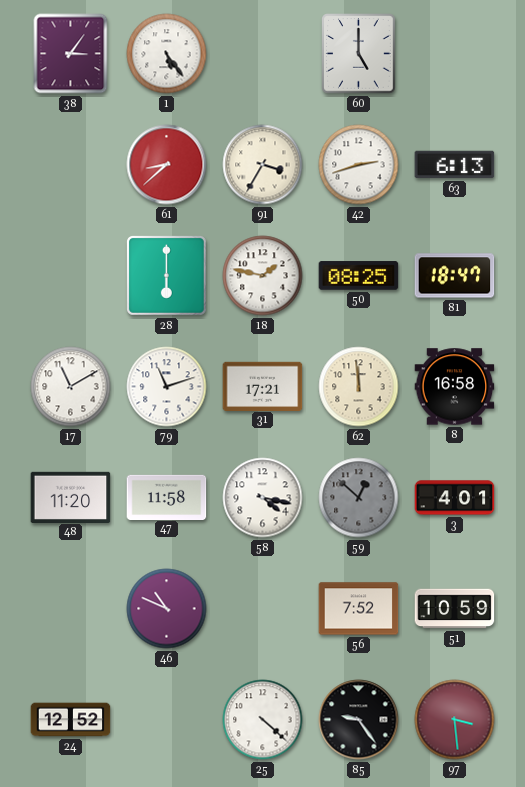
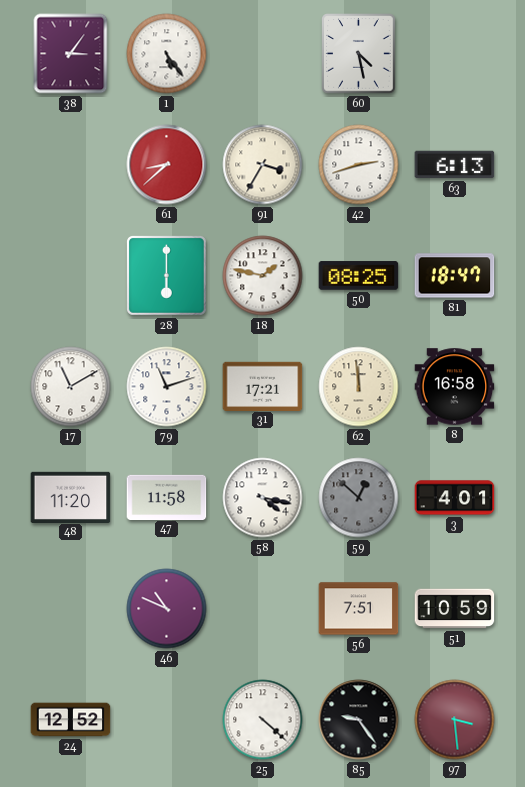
60: 5:00 -> 4:28
56: 7:52 -> 7:51
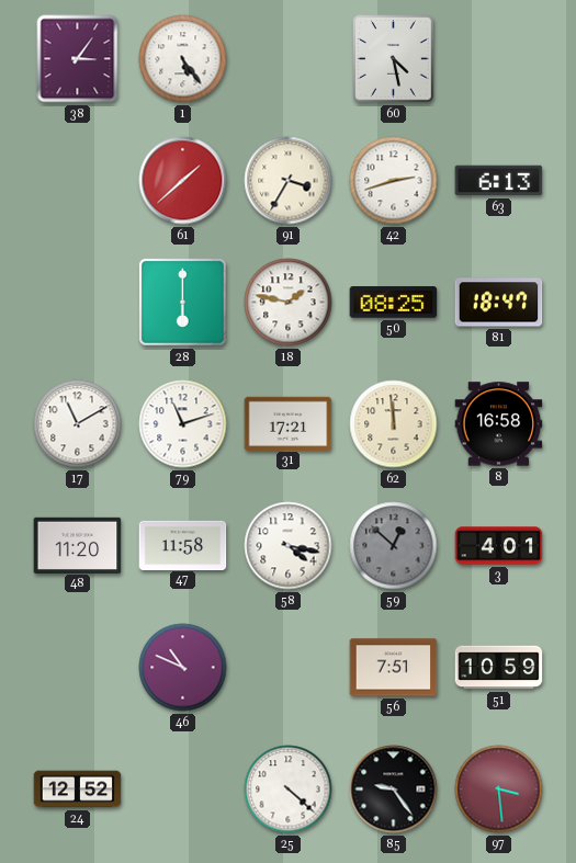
61: 8:38 -> 1:38
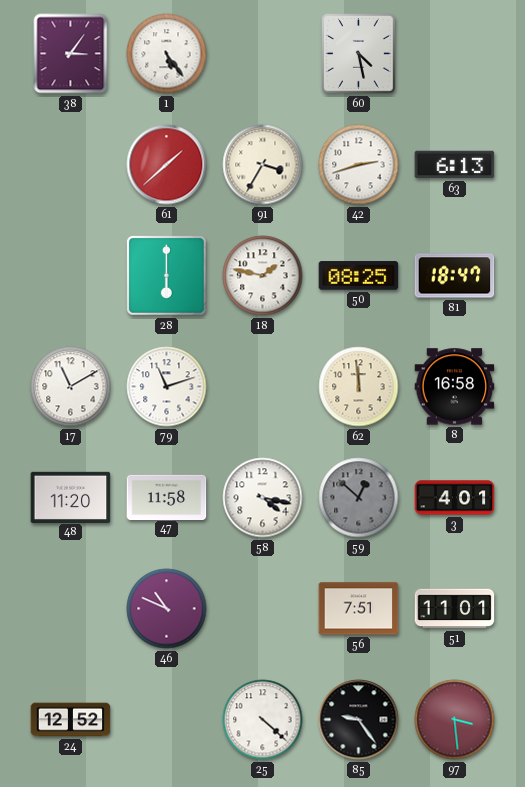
31: 17:21 -> none
51: 10:59 -> 11:01
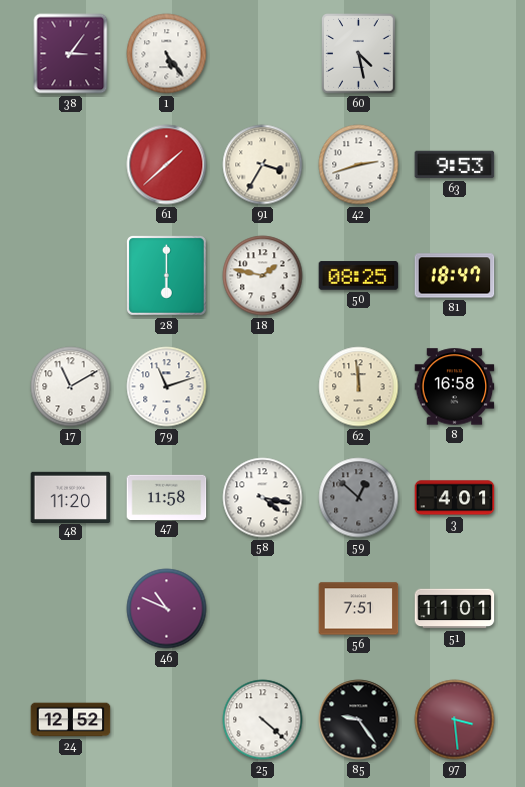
63: 6:13 -> 9:53
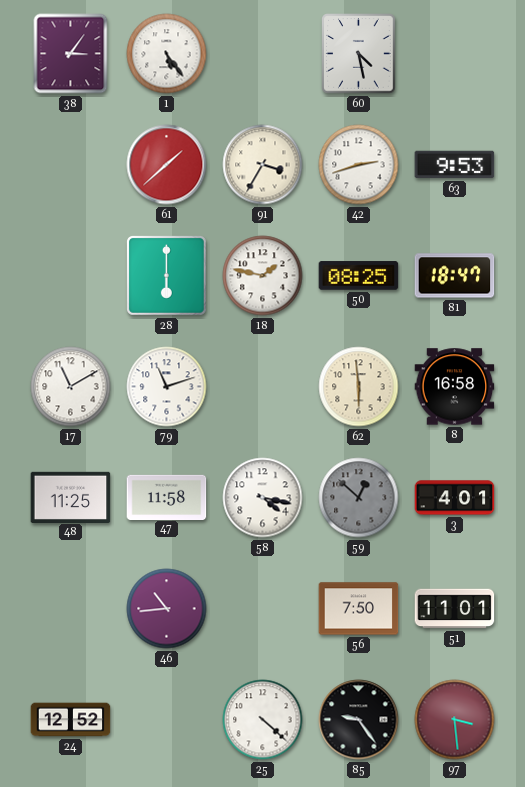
62: 11:59 -> 5:59
48: 11:20 -> 11:25
46: 10:49 -> 10:44
56: 7:51 -> 7:50
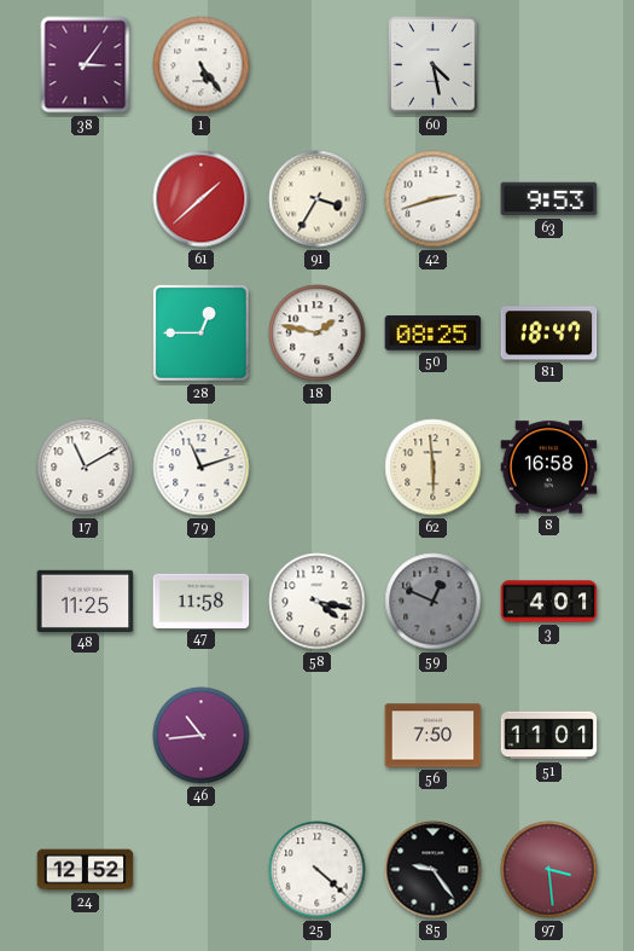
28: 6:00 -> 12:45
59: 12:52 -> 12:49
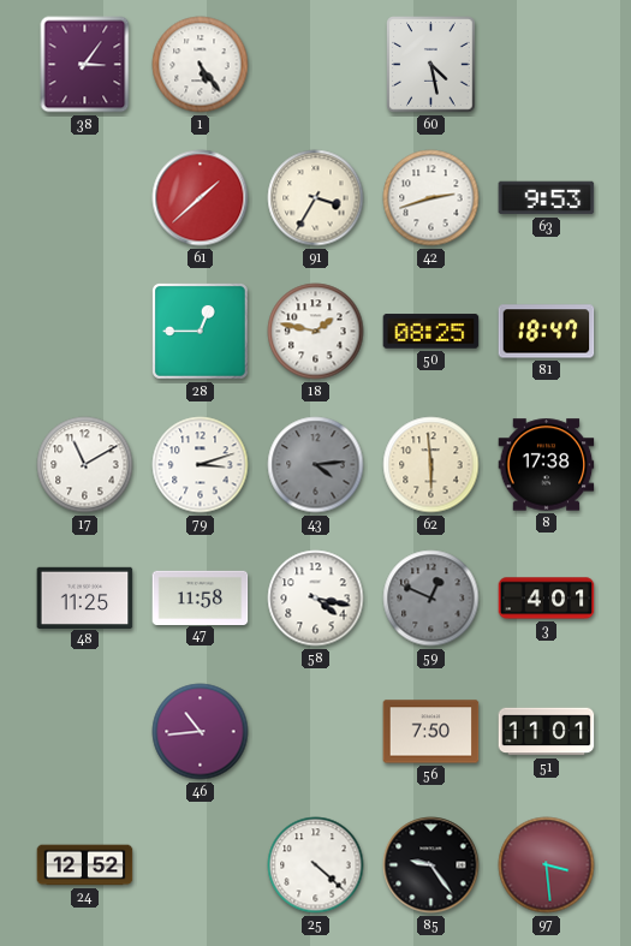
79: 11:12 -> 3:12
43: none -> 4:14
8: 16:58 -> 17:38
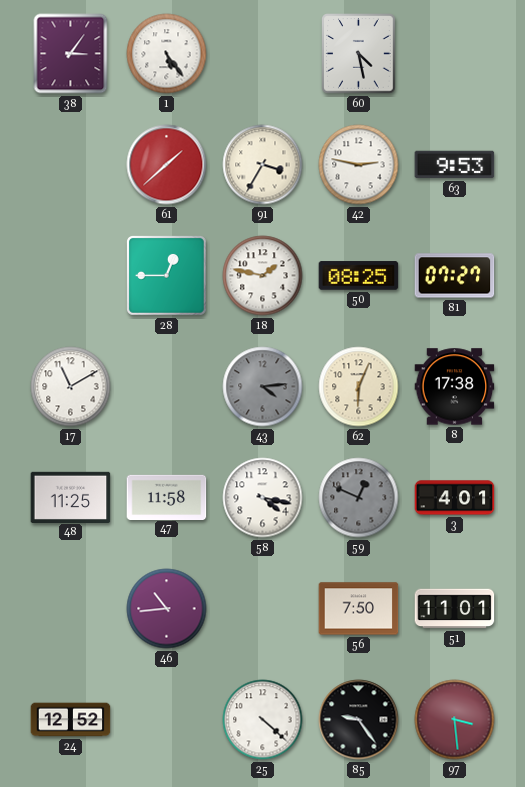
42: 2:42 -> 2:47
81: 18:47 -> 07:27
79: 3:12 -> none
62: 5:59 -> 6:04
